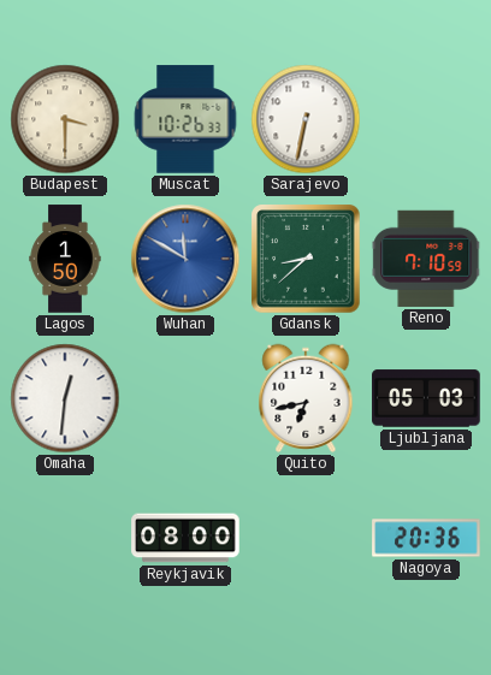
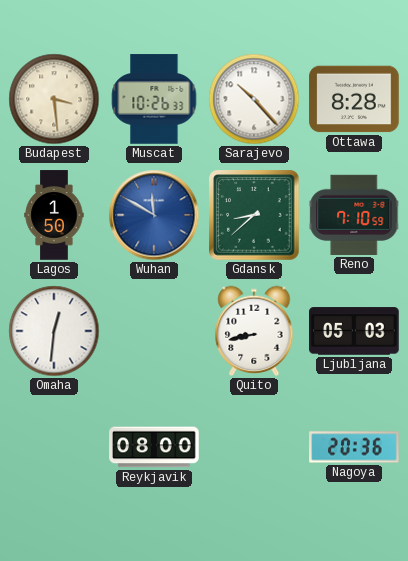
Budapest: 3:30 -> 3:29
Sarajevo: 6:32 -> 10:23
Ottawa: none -> 8:28
Quito: 6:43 -> 8:43
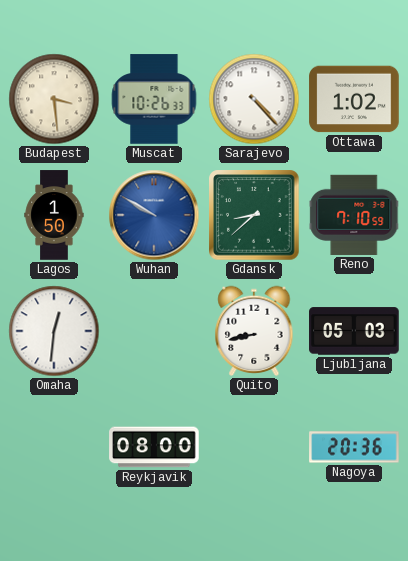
Sarajevo: 10:23 -> 4:23
Ottawa: 8:28 -> 1:02
Wuhan: 11:50 -> 9:50
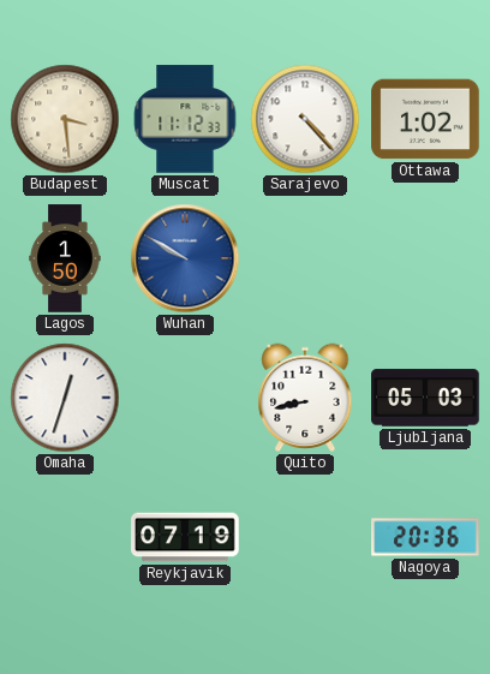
Muscat: 10:26 -> 11:12
Gdansk: 8:38 -> none
Reno: 7:10 -> none
Omaha: 12:31 -> 12:33
Reykjavik: 08:00 -> 07:19
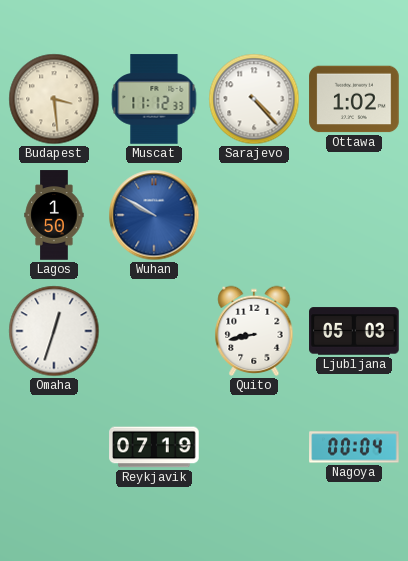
Nagoya: 20:36 -> 00:04
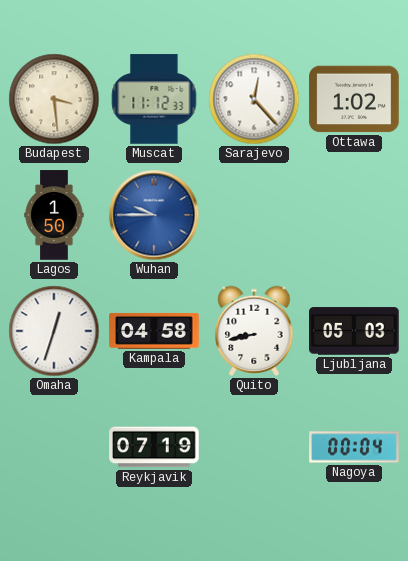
Sarajevo: 4:23 -> 12:23
Wuhan: 9:50 -> 9:45
Kampala: none -> 04:58
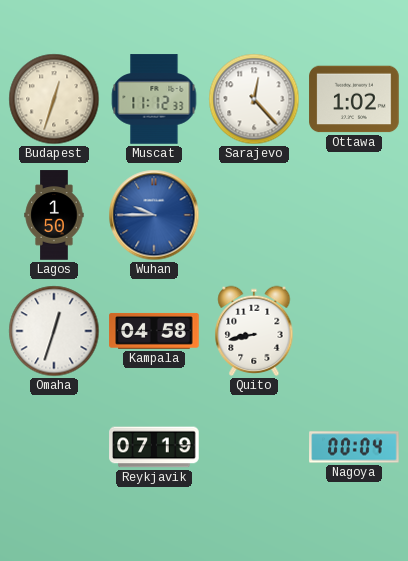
Budapest: 3:29 -> 12:33
Ljubljana: 05:03 -> none
